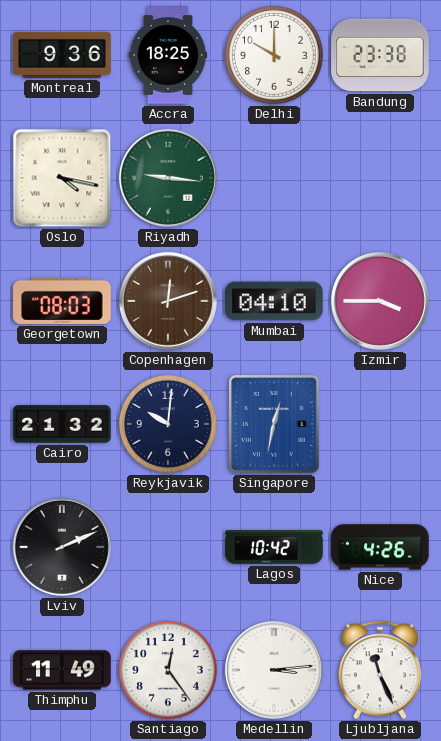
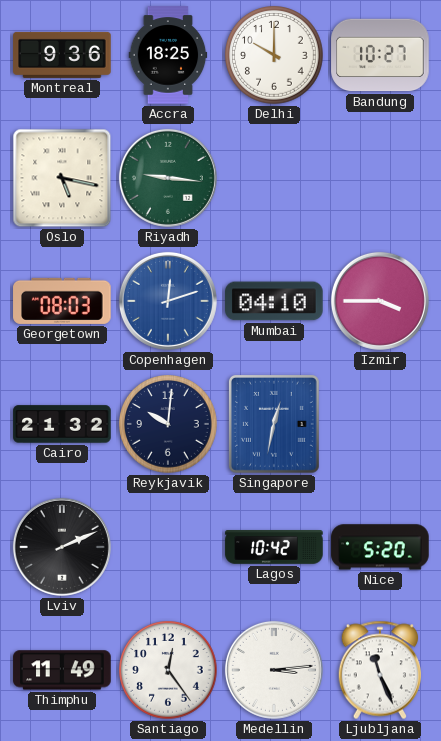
Bandung: 23:38 -> 10:27
Oslo: 4:17 -> 5:17
Copenhagen dial: brown -> blue
Nice: 4:26 -> 5:20
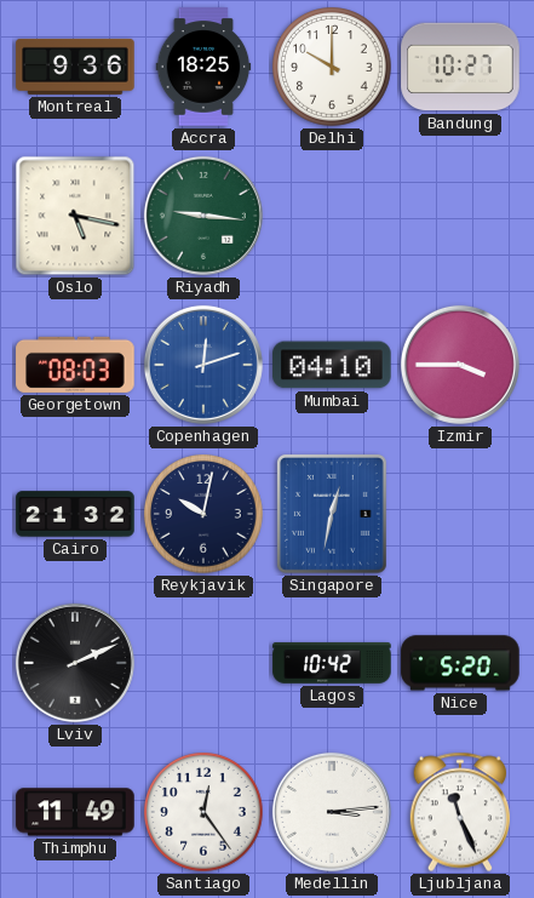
Reykjavik: 10:01 -> 10:02
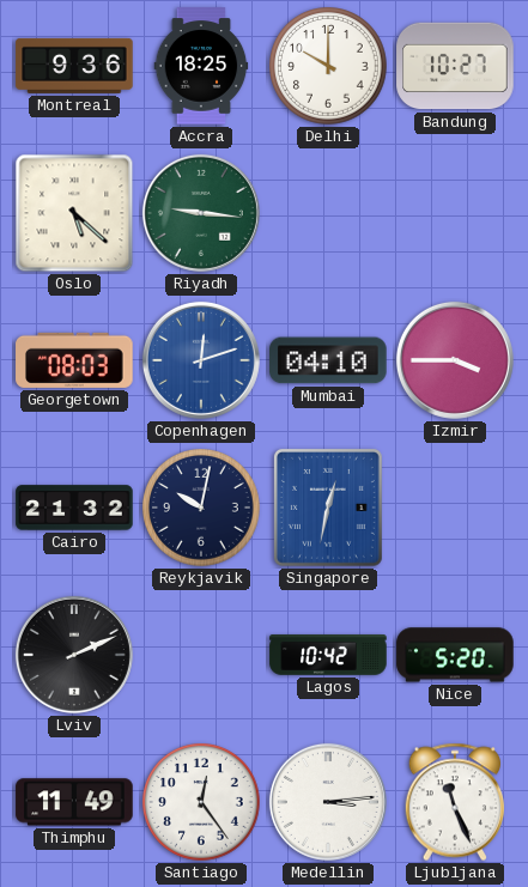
Oslo: 5:17 -> 5:22
